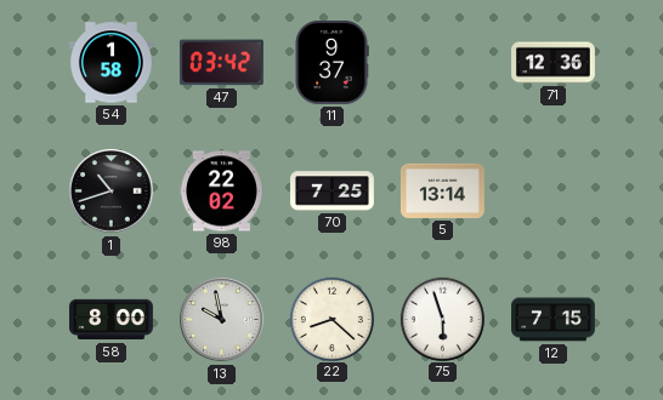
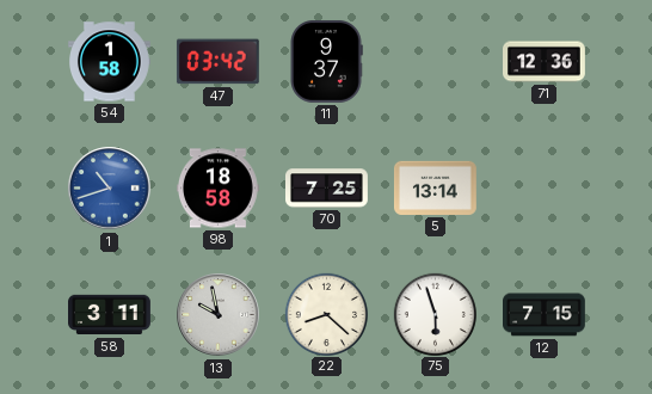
1 dial: black -> blue
98: 22:02 -> 18:58
58: 8:00 -> 3:11
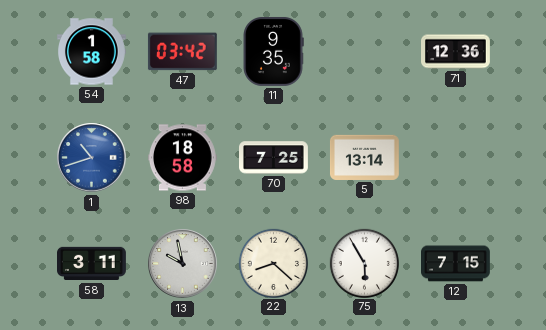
11: 9:37 -> 9:35
75: 5:57 -> 5:55
